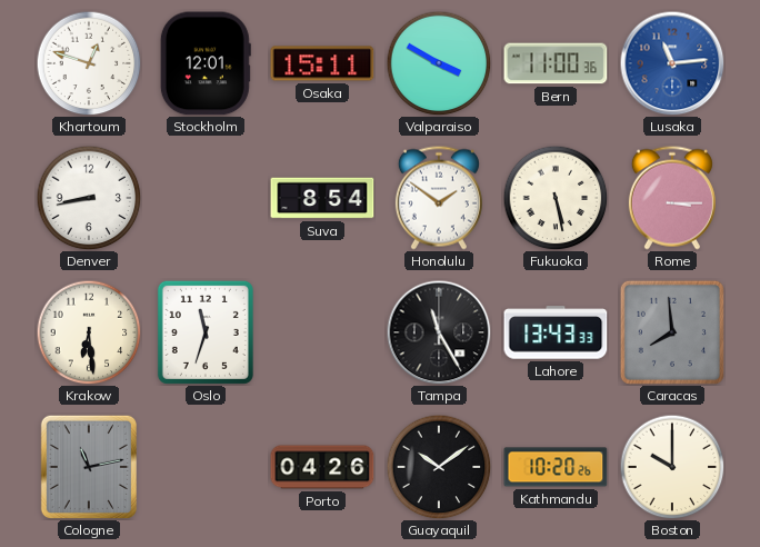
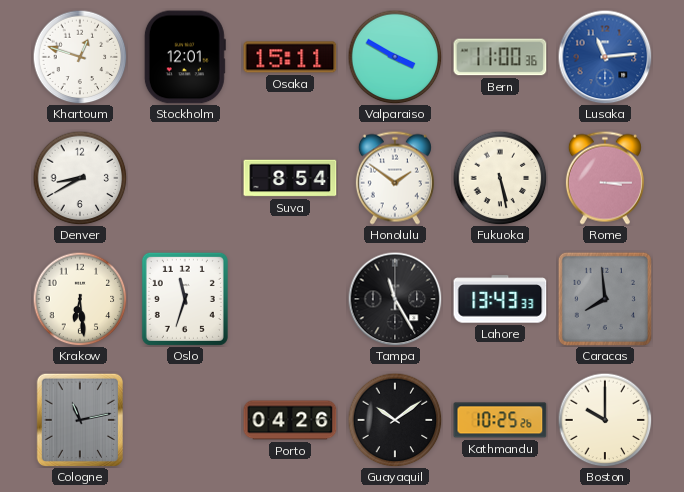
Denver: 8:43 -> 8:40
Kathmandu: 10:20 -> 10:25
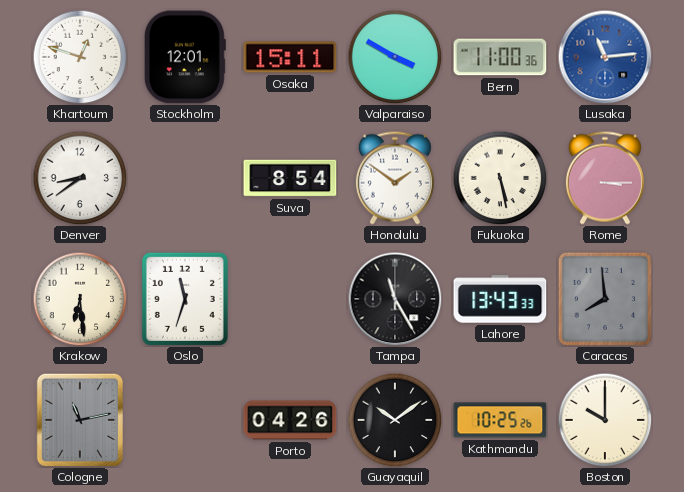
Denver: 8:40 -> 8:39
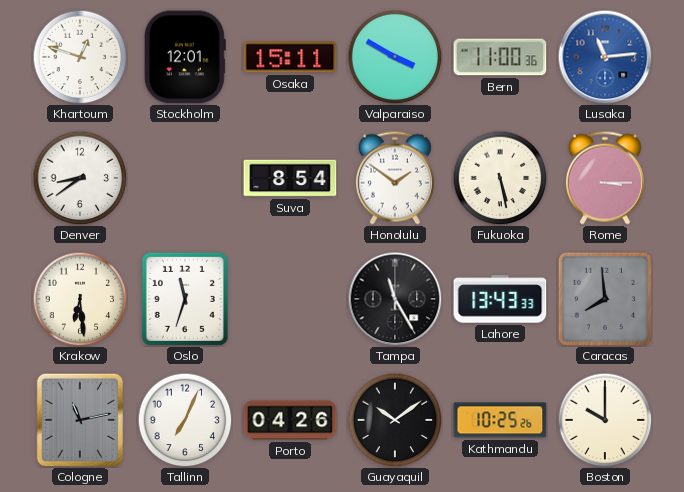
Tallinn: none -> 7:04
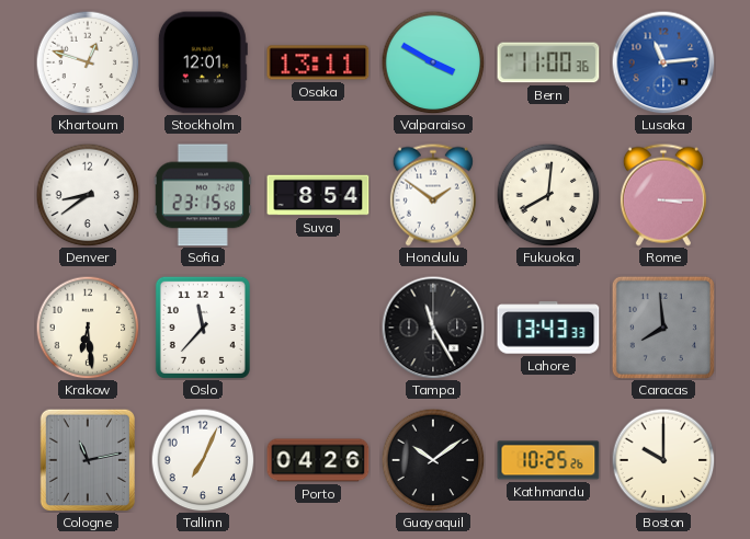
Osaka: 15:11 -> 13:11
Sofia: none -> 23:15
Fukuoka: 5:28 -> 8:01
Oslo: 11:33 -> 11:37
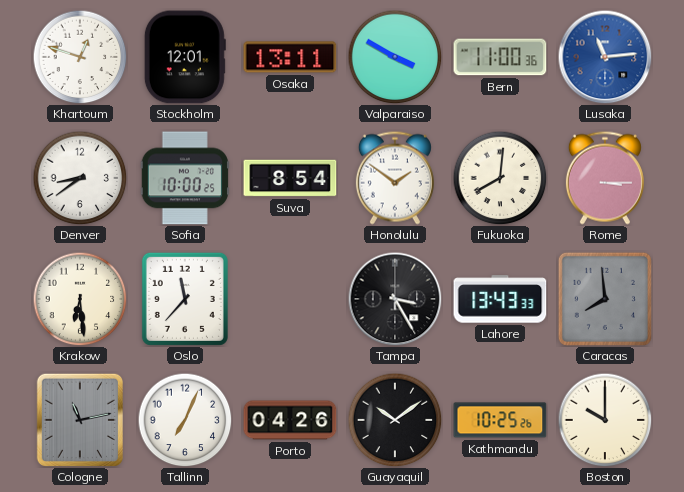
Sofia: 23:15 -> 10:00
Tampa: 11:25 -> 3:25
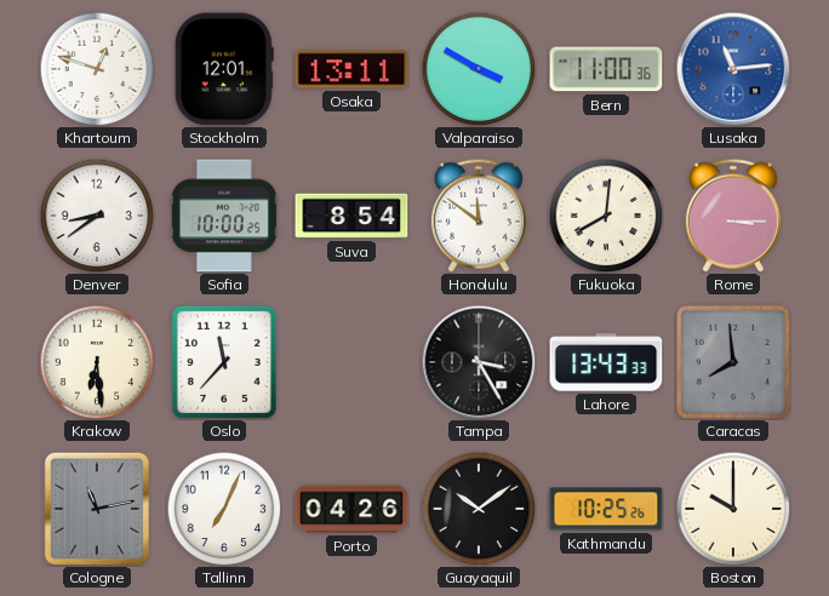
Honolulu: 1:51 -> 11:51
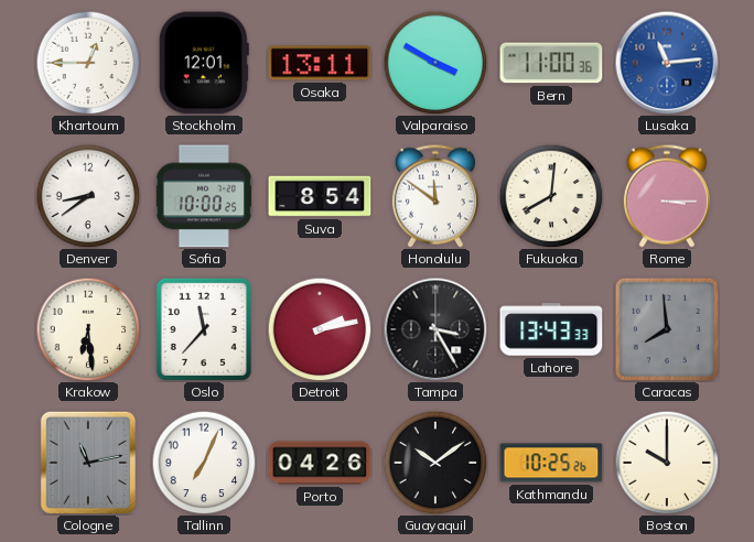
Khartoum: 12:48 -> 12:45
Detroit: none -> 2:13
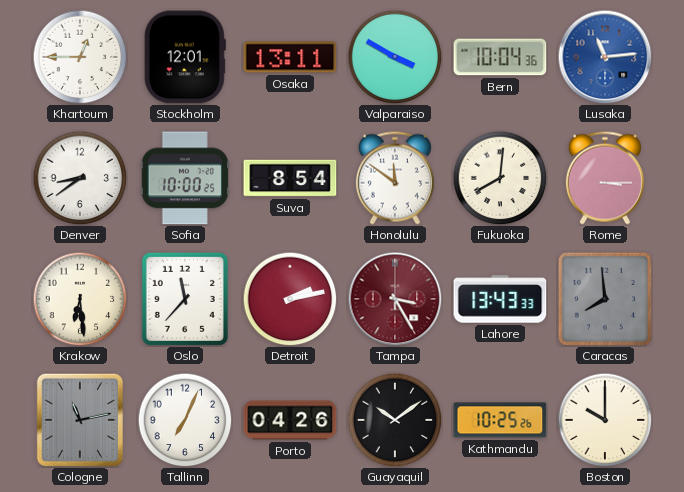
Bern: 11:00 -> 10:04
Tampa dial: black -> burgundy
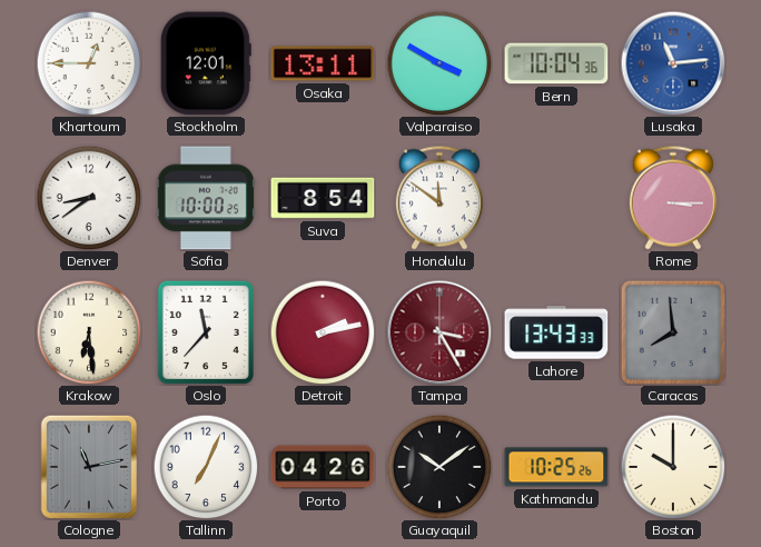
Fukuoka: 8:01 -> none
